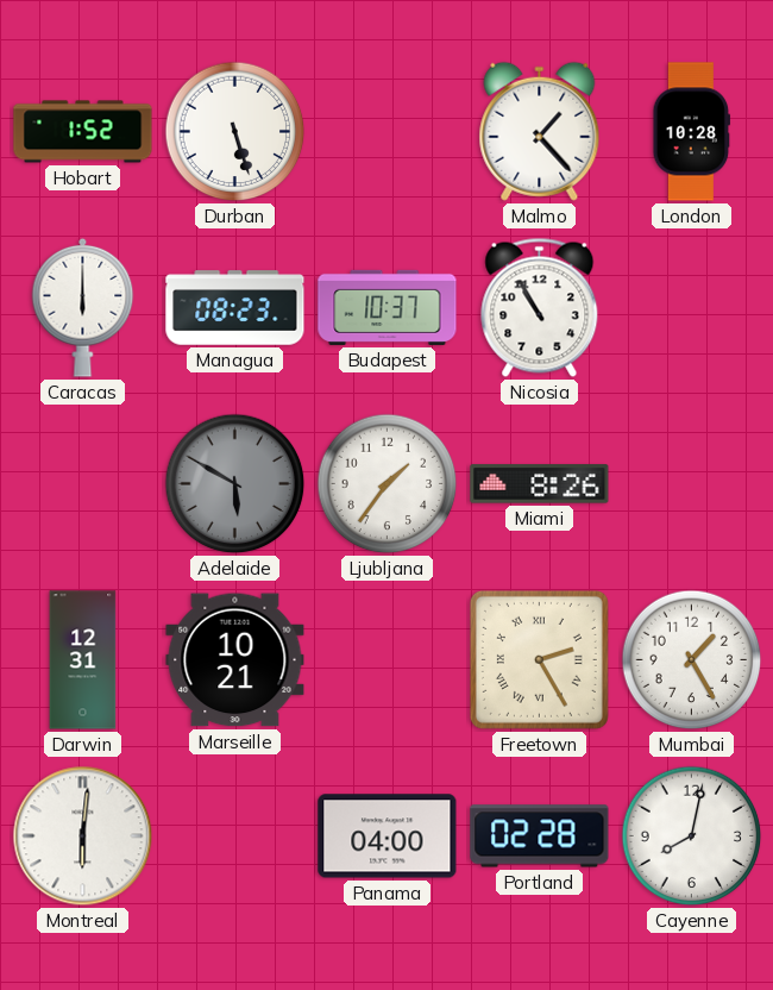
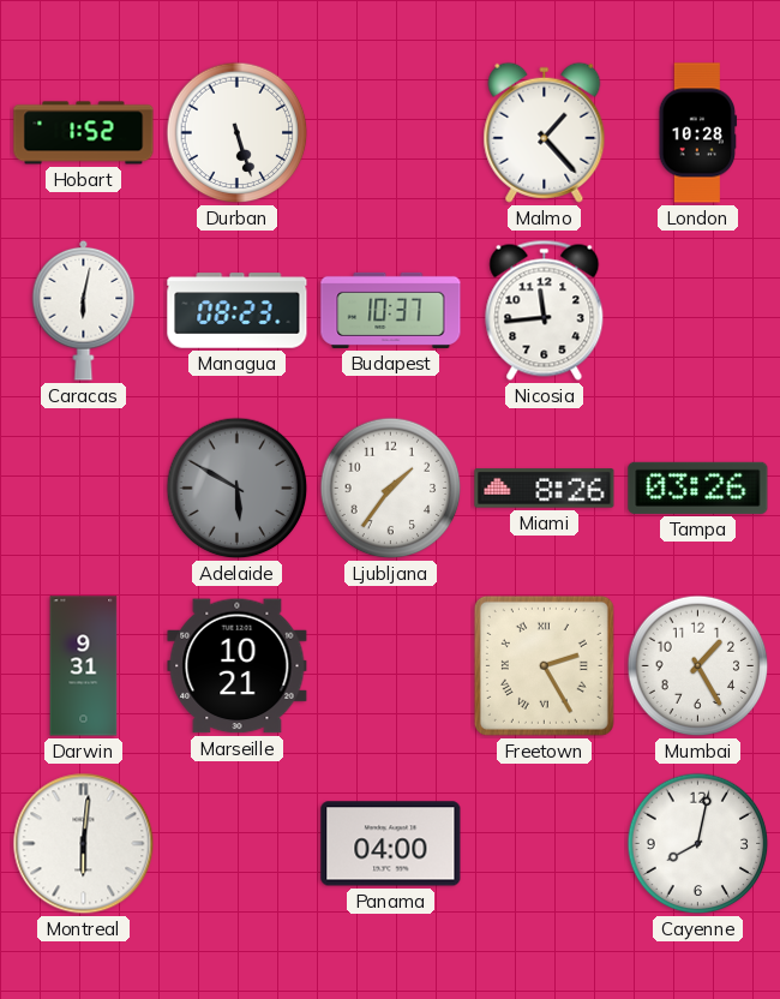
Caracas: 6:00 -> 6:02
Nicosia: 10:55 -> 11:44
Tampa: none -> 03:26
Darwin: 12:31 -> 9:31
Portland: 02:28 -> none
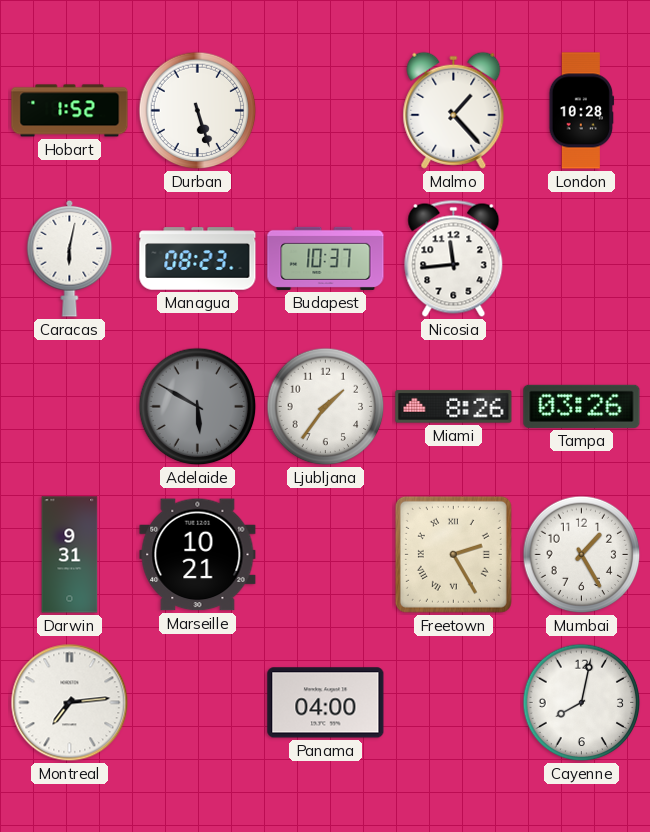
Montreal: 6:01 -> 7:14
